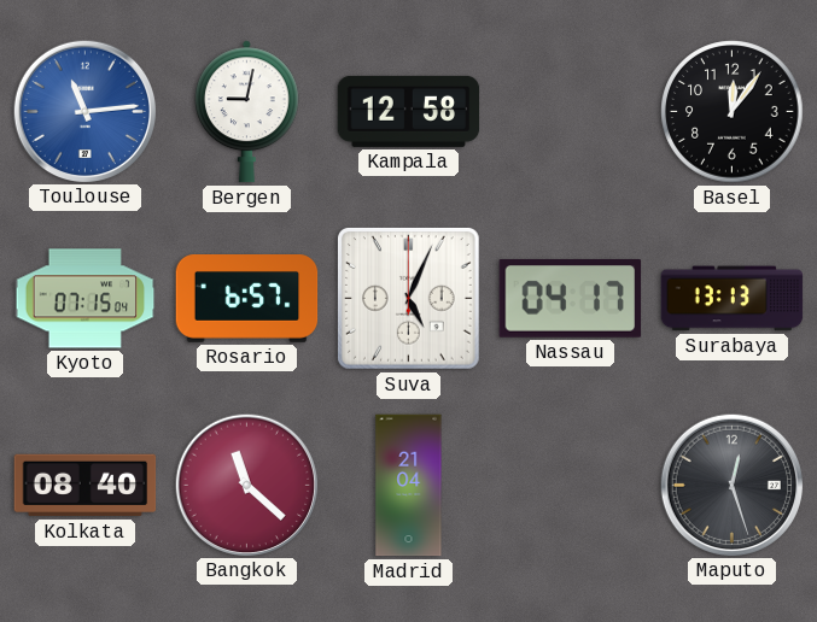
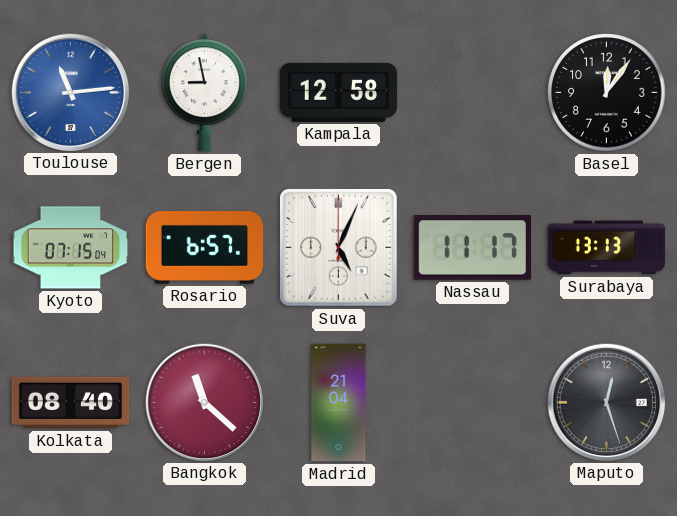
Bergen: 9:02 -> 8:58
Nassau: 04:17 -> 11:17
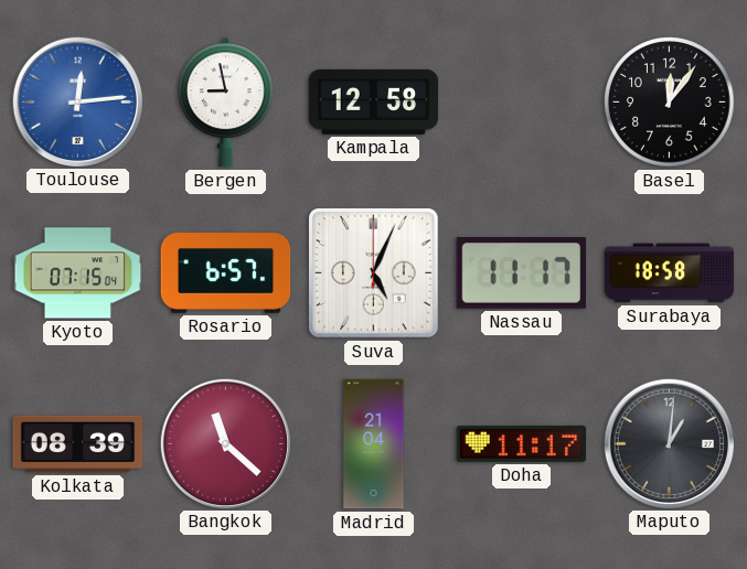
Toulouse: 11:14 -> 12:14
Surabaya: 13:13 -> 18:58
Kolkata: 08:40 -> 08:39
Doha: none -> 11:17
Maputo: 12:27 -> 1:01
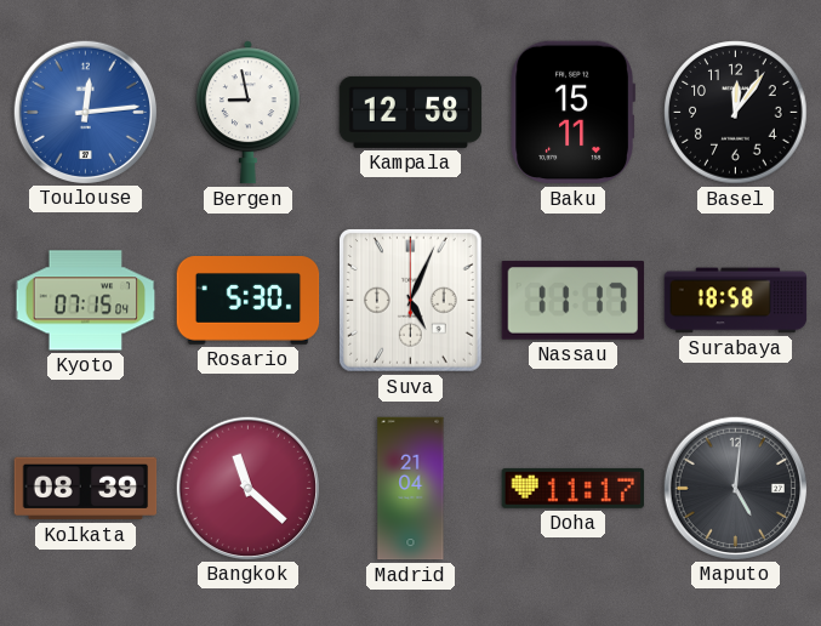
Baku: none -> 15:11
Rosario: 6:57 -> 5:30
Maputo: 1:01 -> 5:01
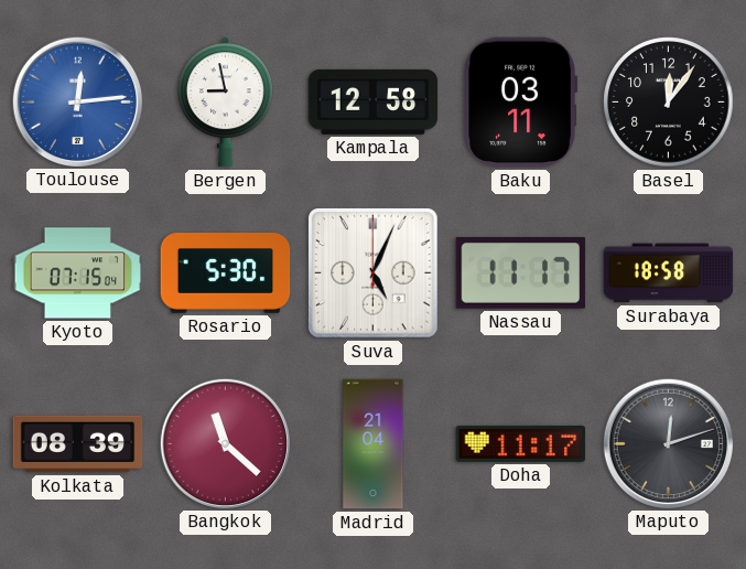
Baku: 15:11 -> 03:11
Maputo: 5:01 -> 12:12
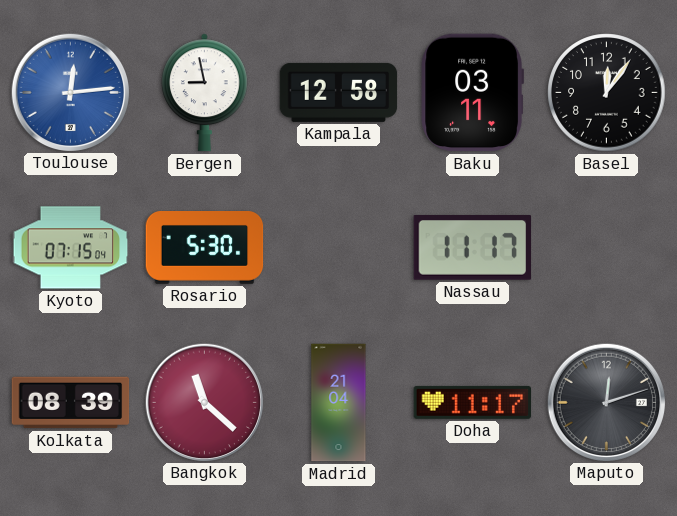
Suva: 5:04 -> none
Surabaya: 18:58 -> none
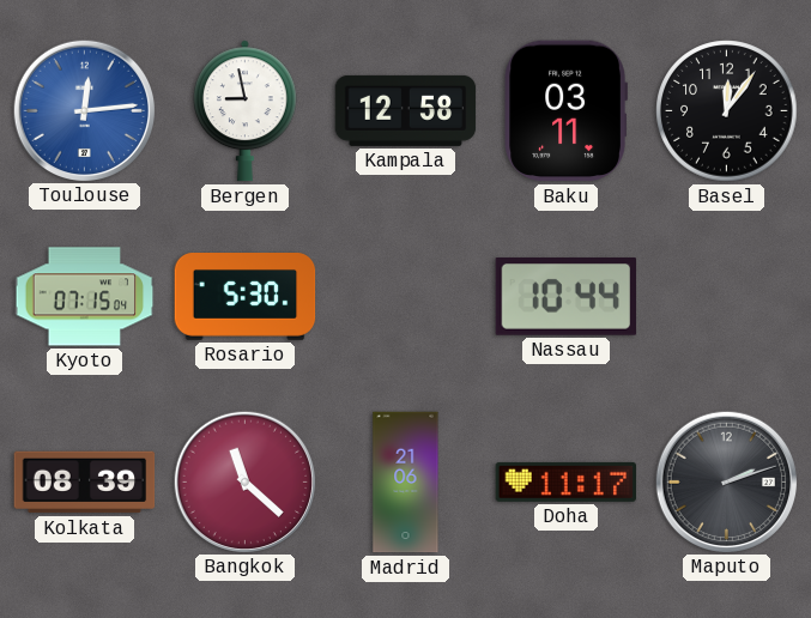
Nassau: 11:17 -> 10:44
Madrid: 21:04 -> 21:06
Maputo: 12:12 -> 2:12
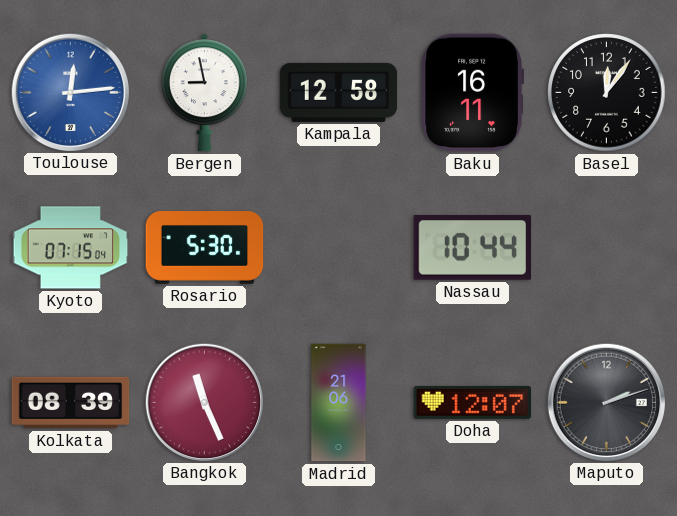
Baku: 03:11 -> 16:11
Bangkok: 11:22 -> 11:26
Doha: 11:17 -> 12:07
